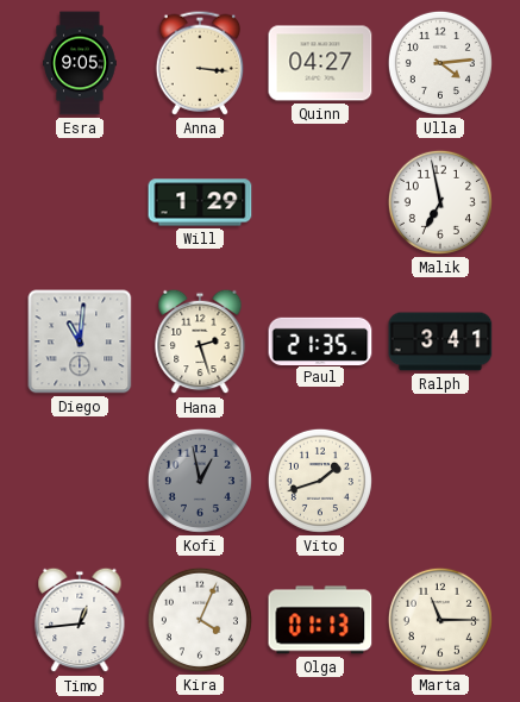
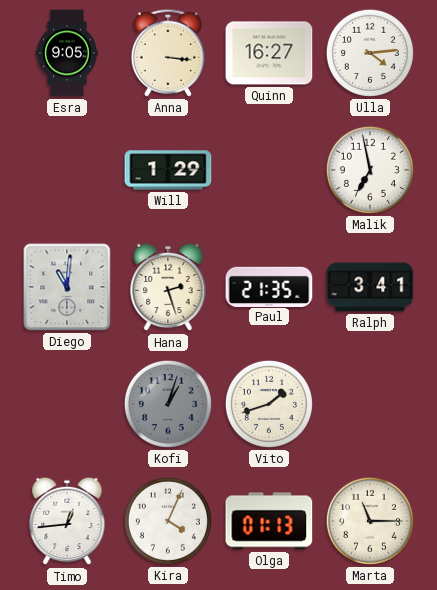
Quinn: 04:27 -> 16:27
Kofi: 12:58 -> 1:03
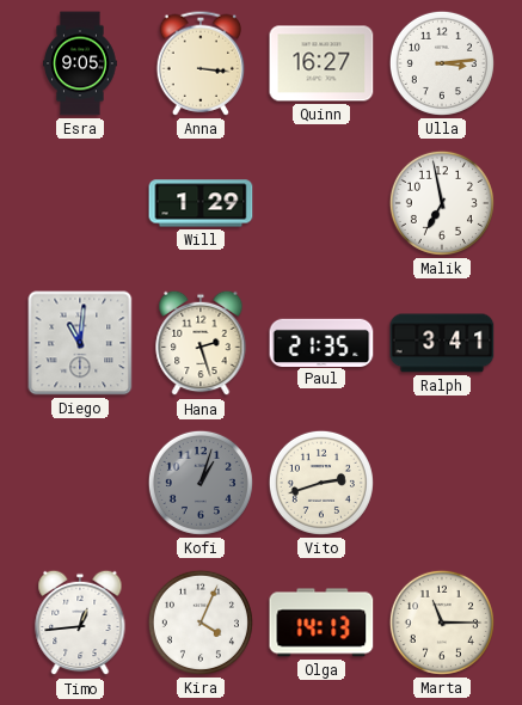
Ulla: 4:14 -> 3:14
Vito: 1:42 -> 2:42
Olga: 01:13 -> 14:13
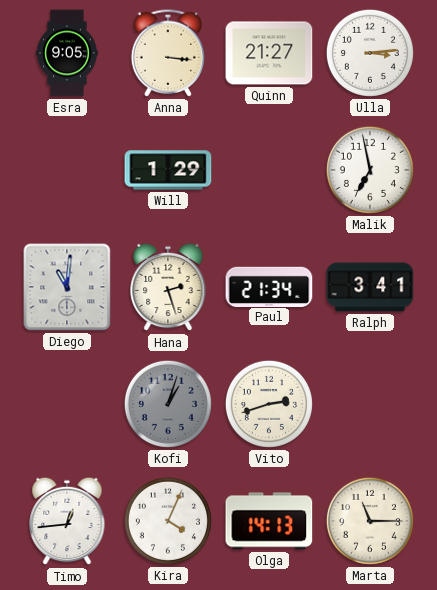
Quinn: 16:27 -> 21:27
Paul: 21:35 -> 21:34
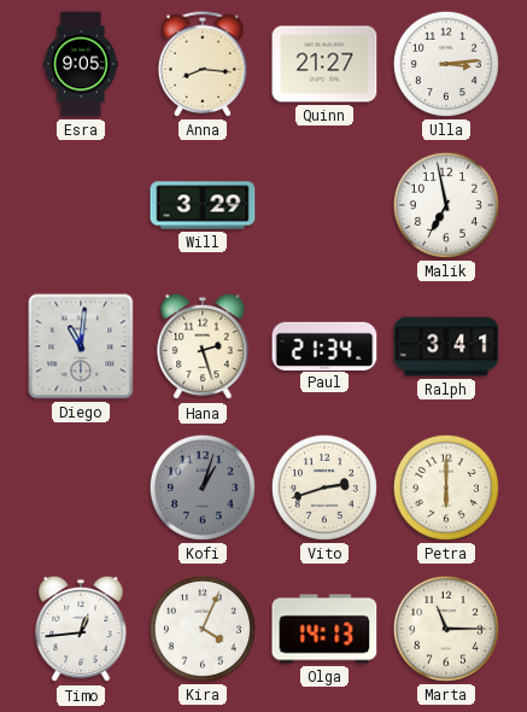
Anna: 3:16 -> 8:16
Will: 1:29 -> 3:29
Petra: none -> 6:00
